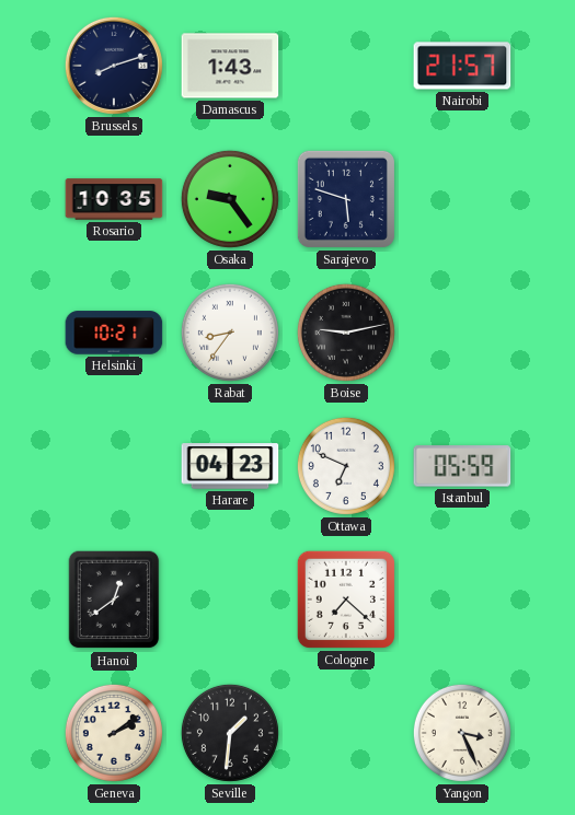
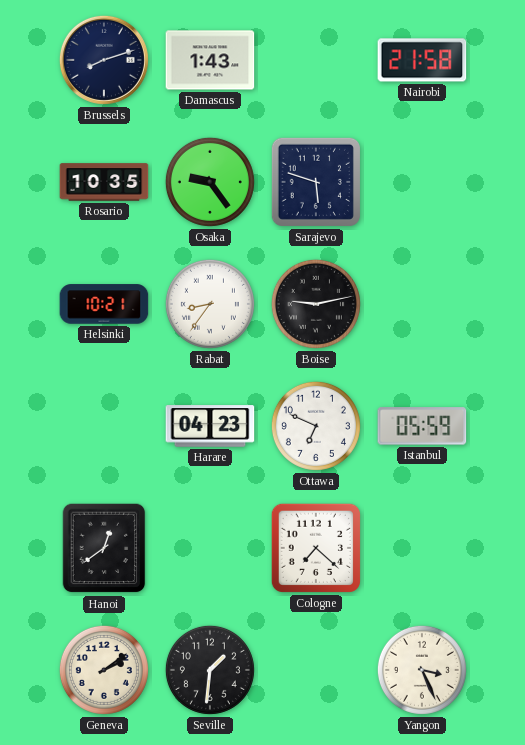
Nairobi: 21:57 -> 21:58
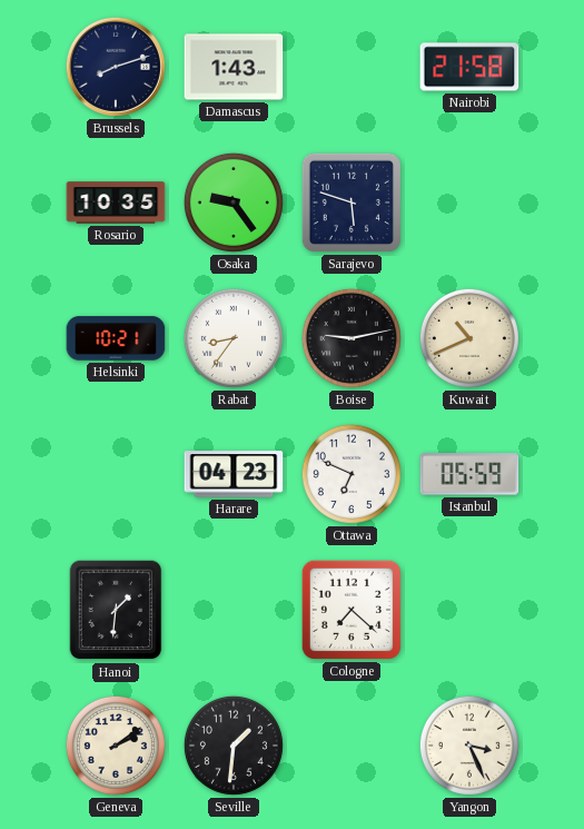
Kuwait: none -> 10:41
Hanoi: 12:39 -> 1:31
